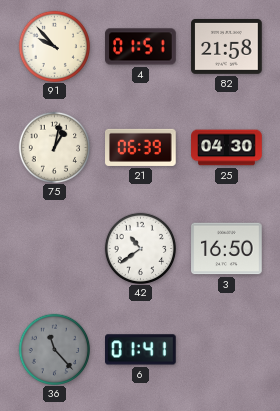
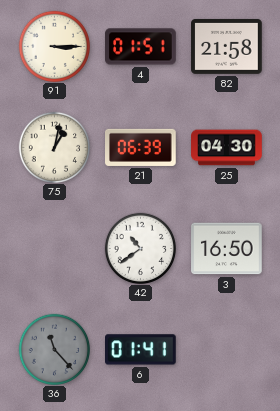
91: 9:53 -> 3:15
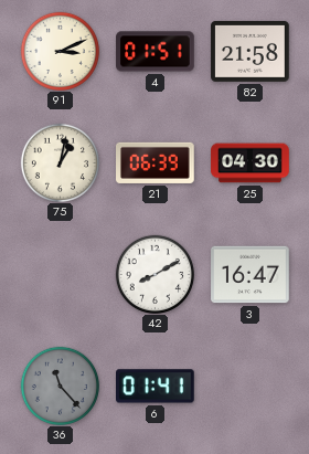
91: 3:15 -> 3:11
42: 10:39 -> 8:10
3: 16:50 -> 16:47
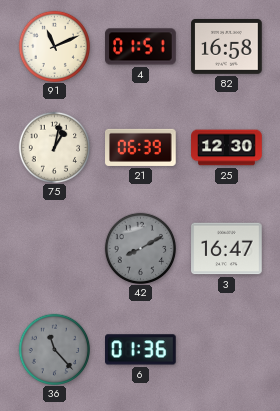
91: 3:11 -> 11:11
82: 21:58 -> 16:58
25: 04:30 -> 12:30
42 dial: white -> grey
6: 01:41 -> 01:36
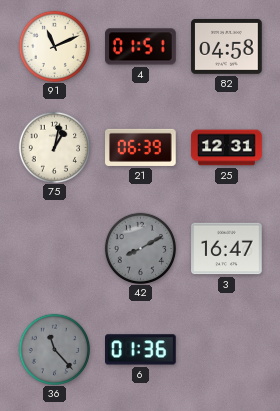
82: 16:58 -> 04:58
25: 12:30 -> 12:31
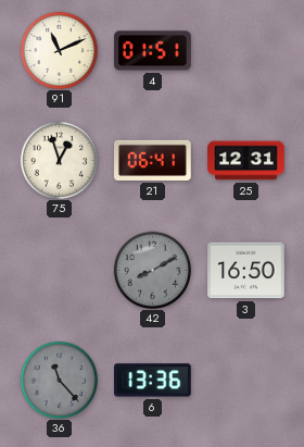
82: 04:58 -> none
75: 1:02 -> 12:57
21: 06:39 -> 06:41
3: 16:47 -> 16:50
6: 01:36 -> 13:36
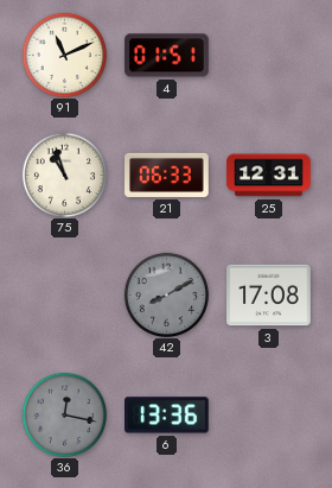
75: 12:57 -> 10:57
21: 06:41 -> 06:33
3: 16:50 -> 17:08
36: 11:23 -> 12:17
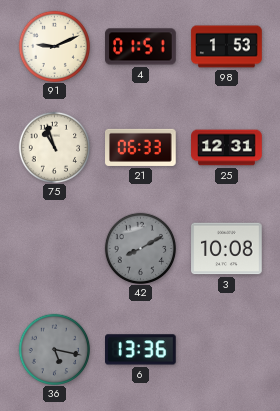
91: 11:11 -> 9:11
98: none -> 1:53
3: 17:08 -> 10:08
36: 12:17 -> 5:17
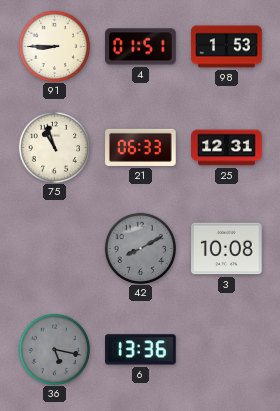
91: 9:11 -> 8:45
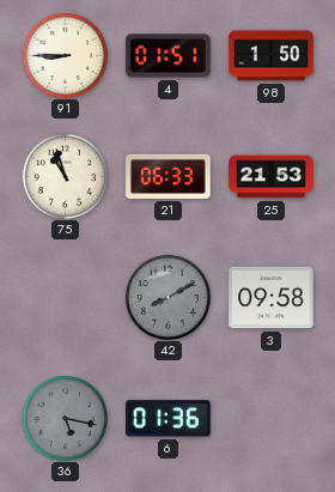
98: 1:53 -> 1:50
25: 12:31 -> 21:53
3: 10:08 -> 09:58
6: 13:36 -> 01:36
